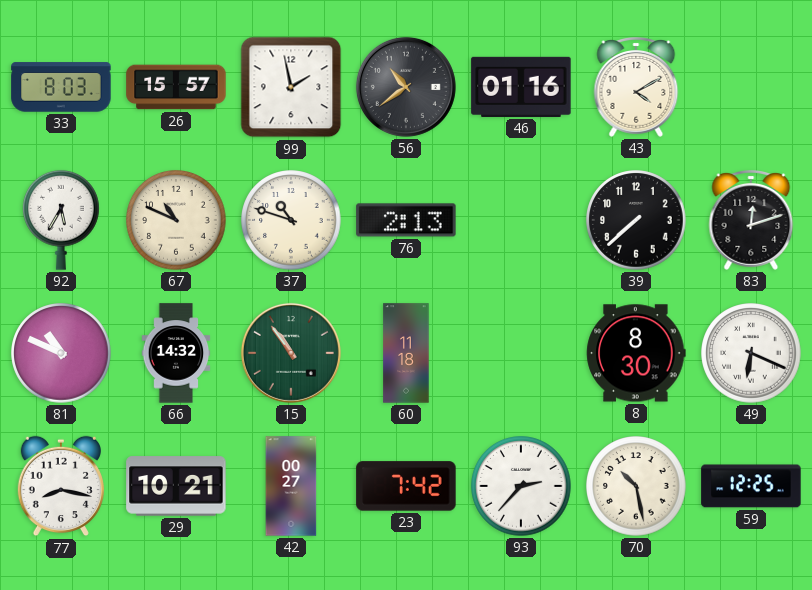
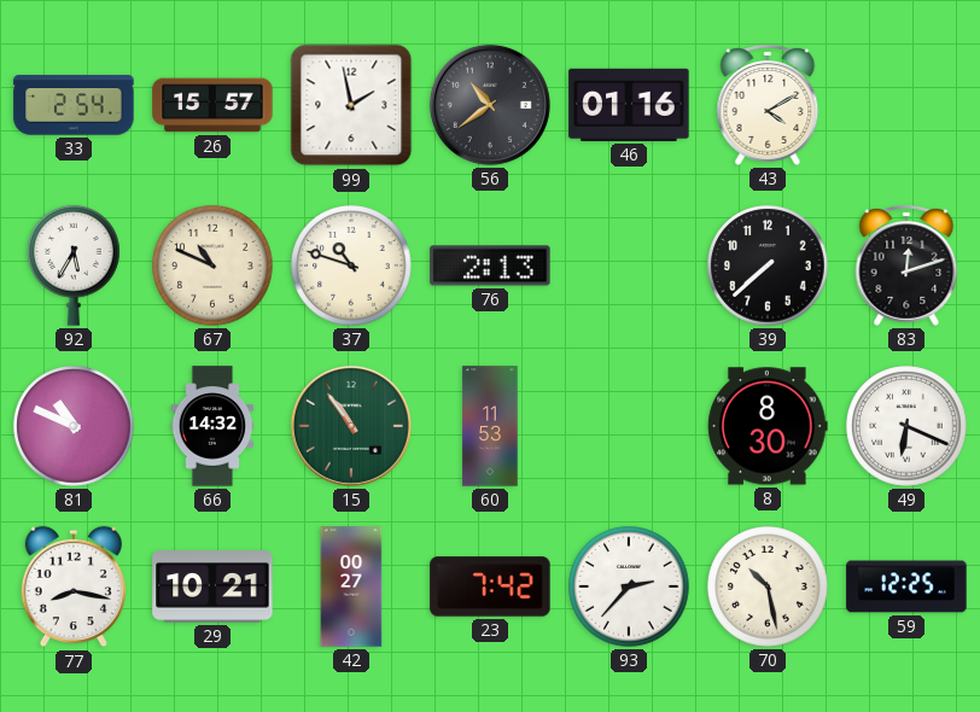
33: 8:03 -> 2:54
60: 11:18 -> 11:53
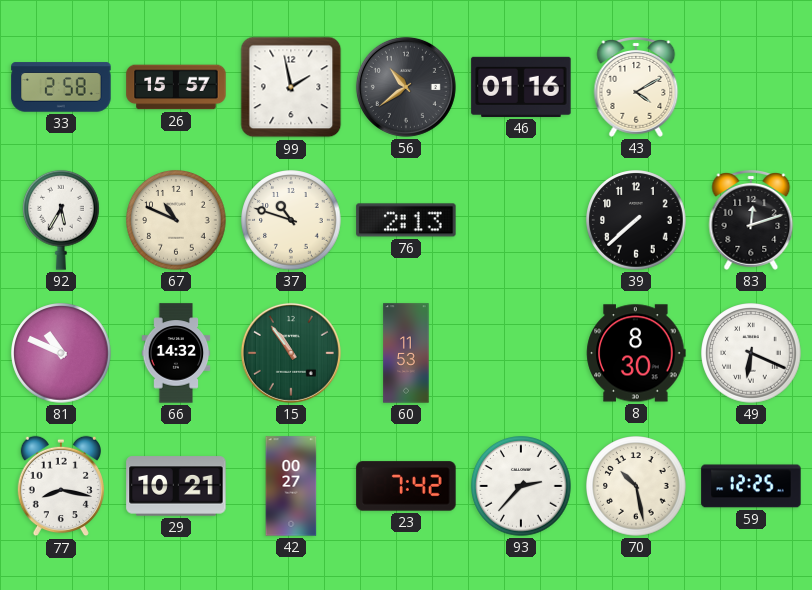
33: 2:54 -> 2:58
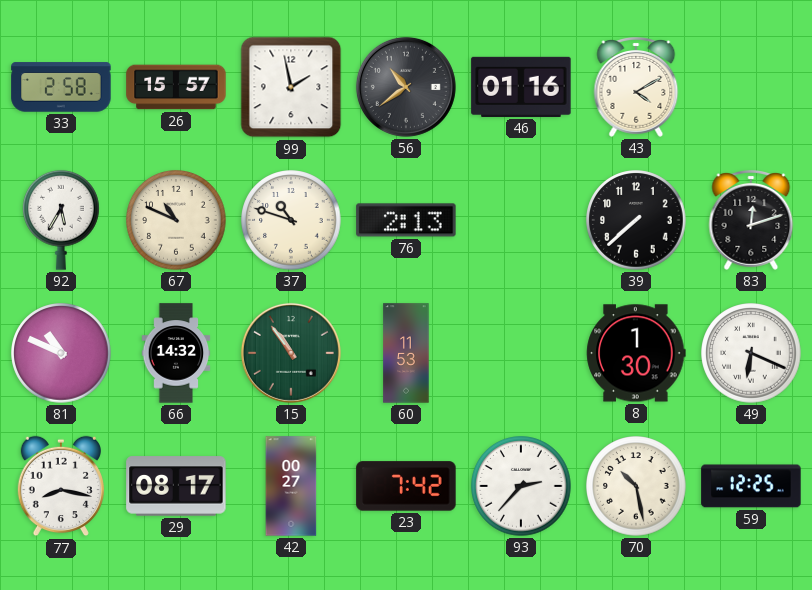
8: 8:30 -> 1:30
29: 10:21 -> 08:17
